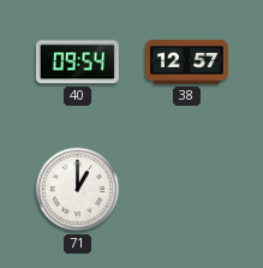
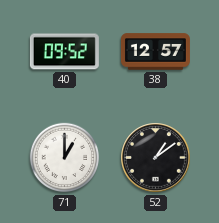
40: 09:54 -> 09:52
52: none -> 1:09
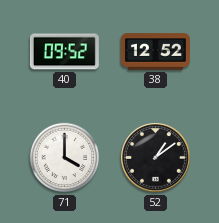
38: 12:57 -> 12:52
71: 1:00 -> 4:00
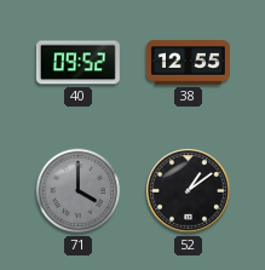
38: 12:52 -> 12:55
71 dial: white -> grey
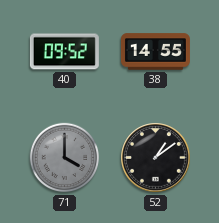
38: 12:55 -> 14:55
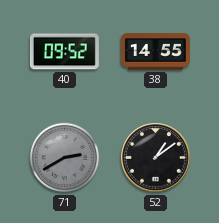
71: 4:00 -> 2:40
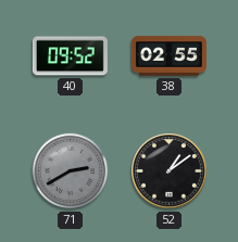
38: 14:55 -> 02:55
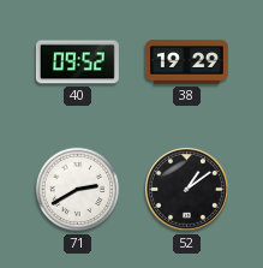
38: 02:55 -> 19:29
71 dial: grey -> white
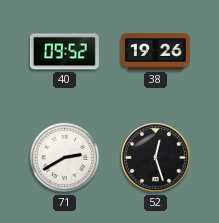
38: 19:29 -> 19:26
52: 1:09 -> 12:27
